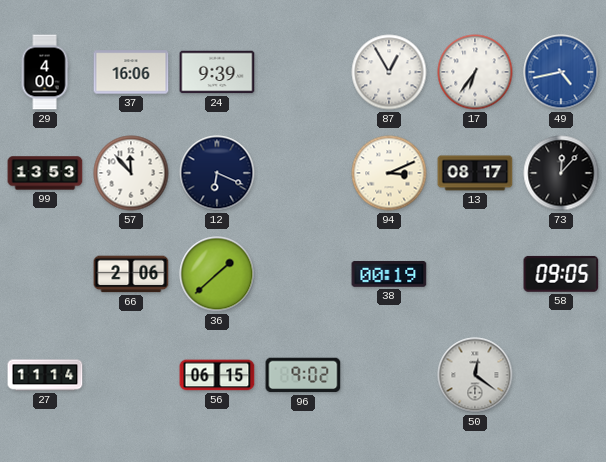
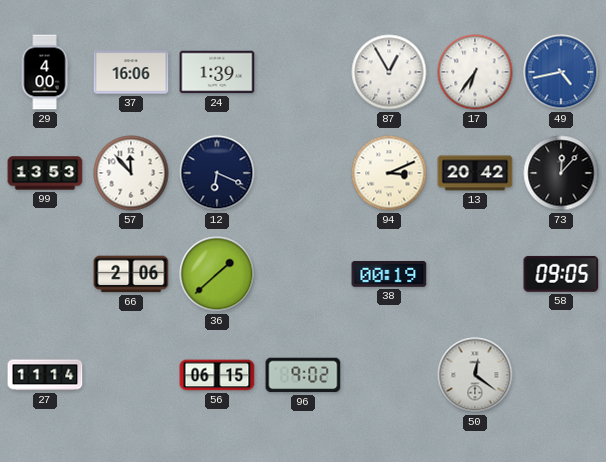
24: 9:39 -> 1:39
13: 08:17 -> 20:42
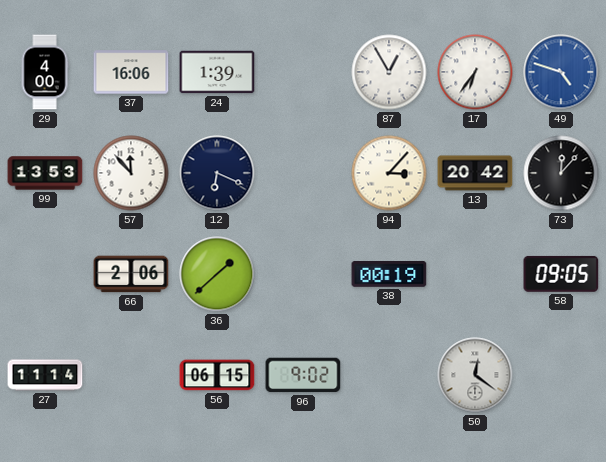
49: 4:43 -> 4:48
94: 3:11 -> 3:07
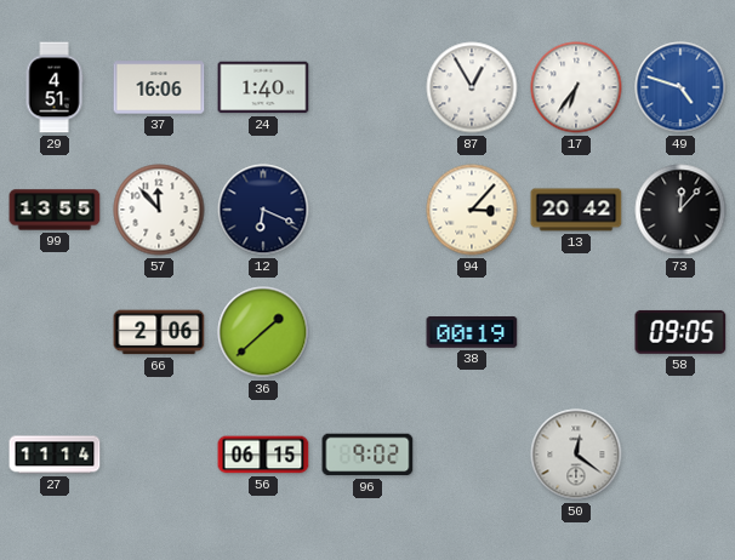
29: 4:00 -> 4:51
24: 1:39 -> 1:40
99: 13:53 -> 13:55
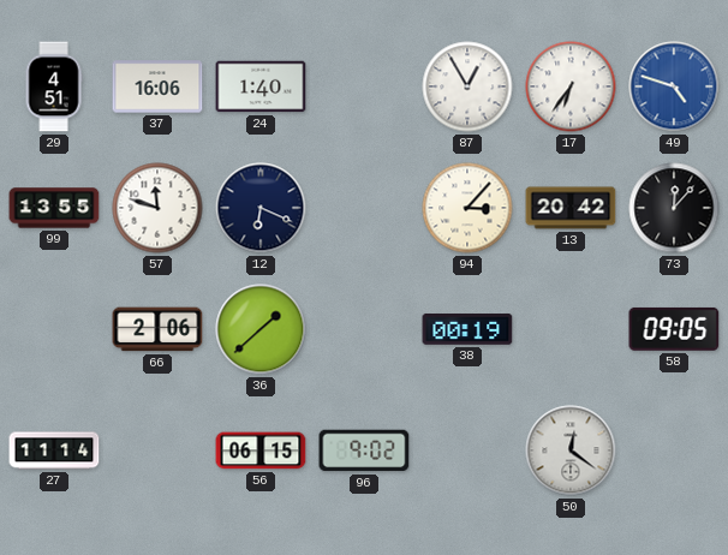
57: 11:53 -> 11:48
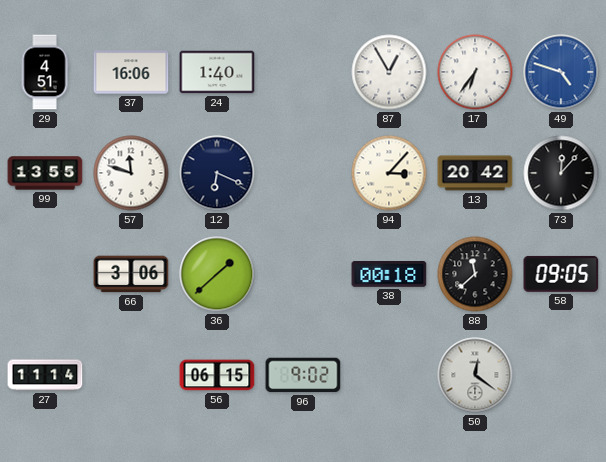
66: 2:06 -> 3:06
38: 00:19 -> 00:18
88: none -> 11:38
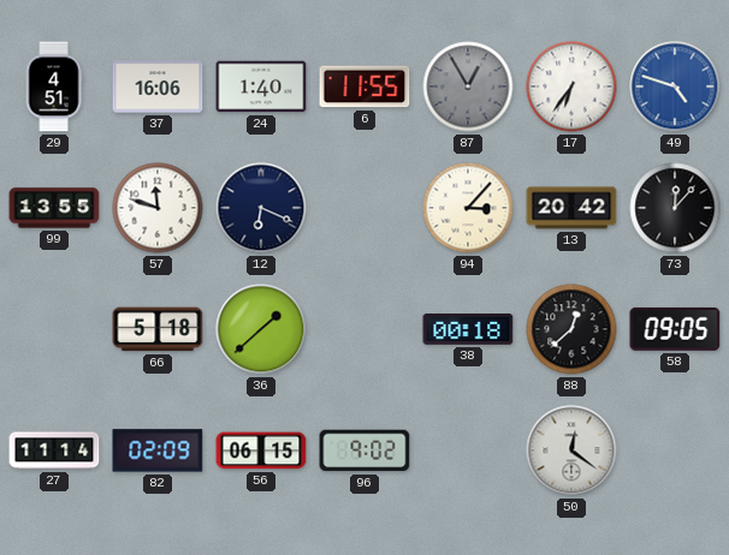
6: none -> 11:55
87 dial: white -> grey
66: 3:06 -> 5:18
88: 11:38 -> 12:38
82: none -> 02:09
